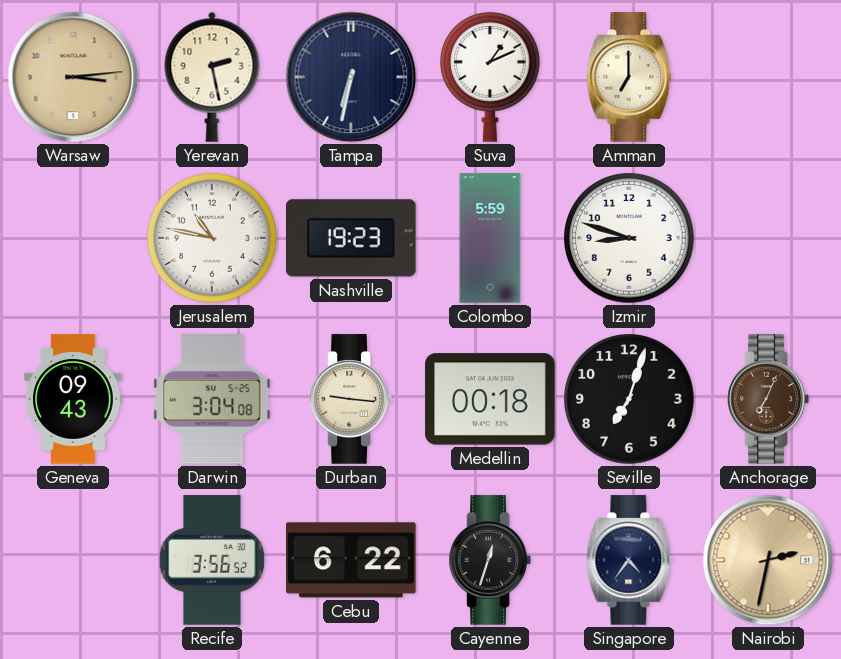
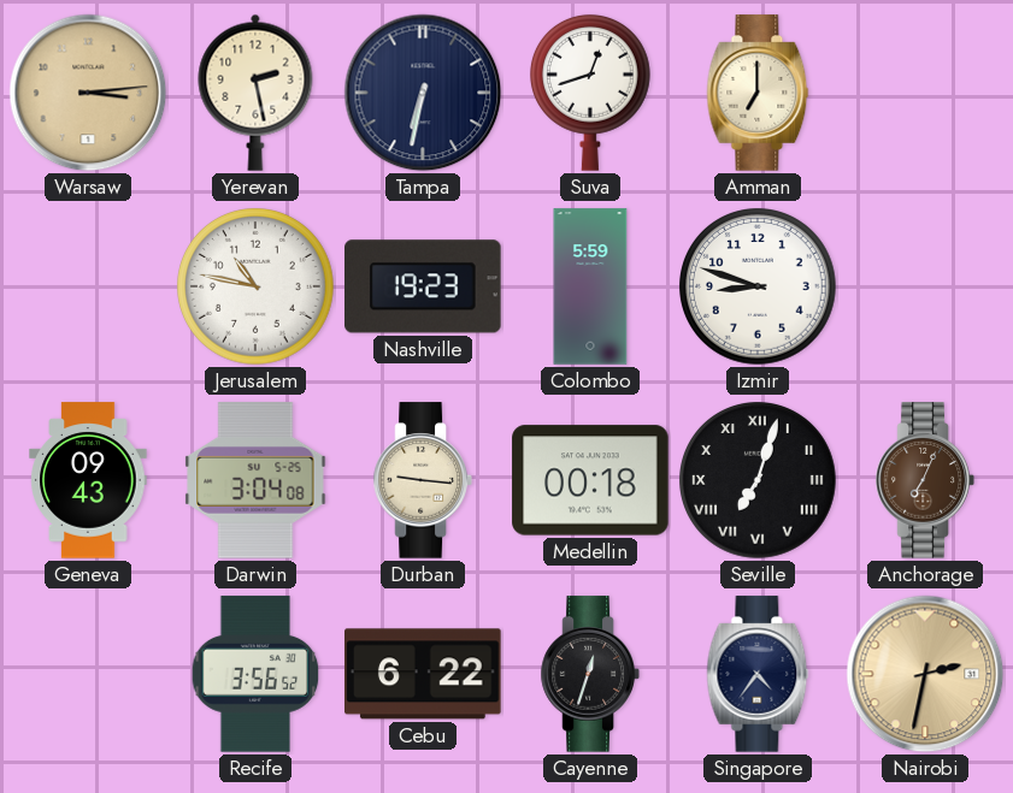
Suva: 1:11 -> 12:42
Seville numerals: Arabic -> Roman
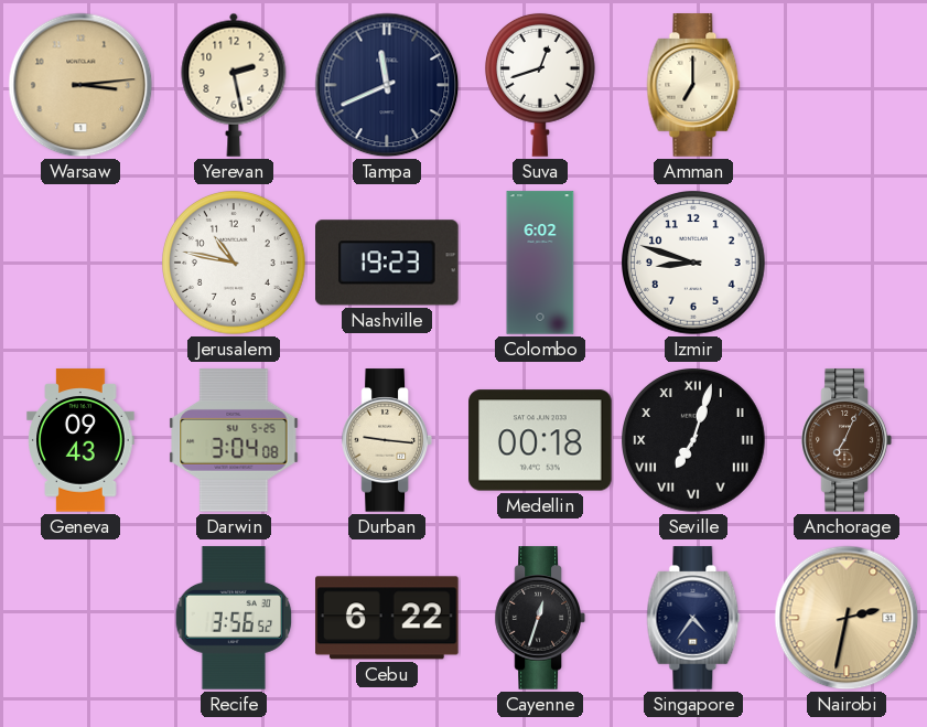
Tampa: 6:32 -> 11:41
Colombo: 5:59 -> 6:02
